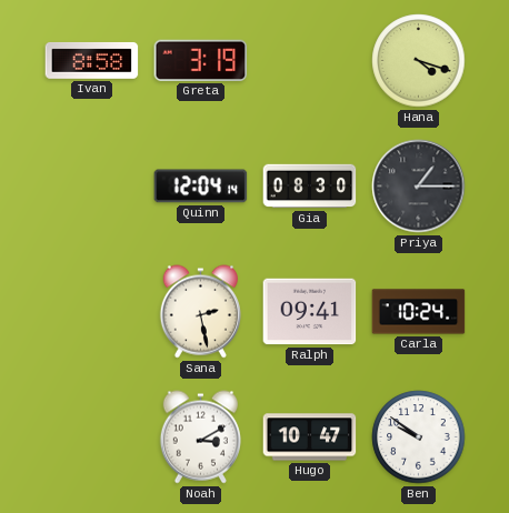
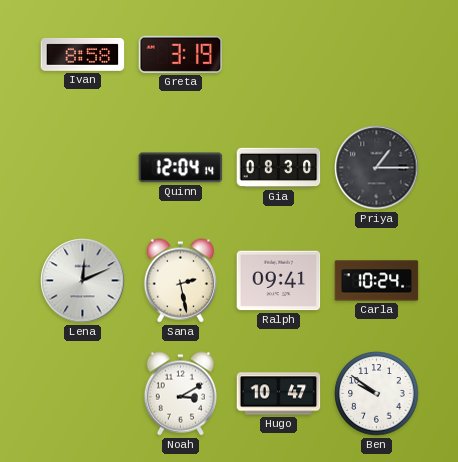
Hana: 4:18 -> none
Lena: none -> 12:11
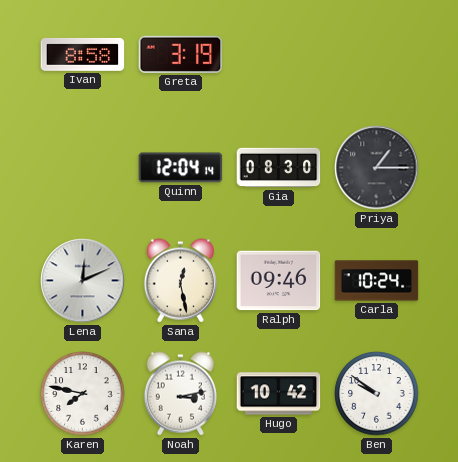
Sana: 2:28 -> 12:28
Ralph: 09:41 -> 09:46
Karen: none -> 7:47
Noah: 3:10 -> 3:13
Hugo: 10:47 -> 10:42
